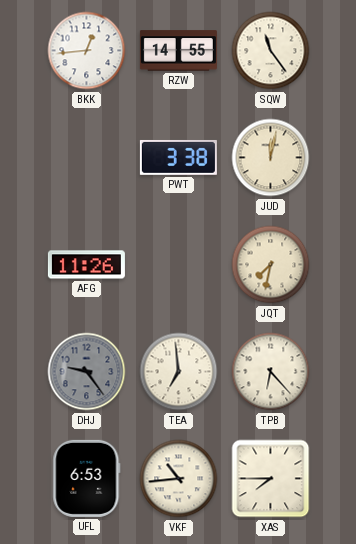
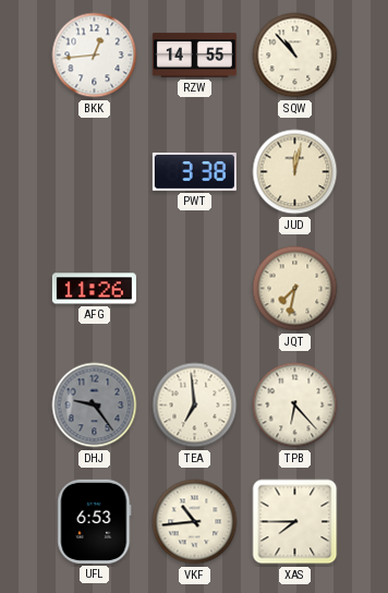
SQW: 11:24 -> 10:53
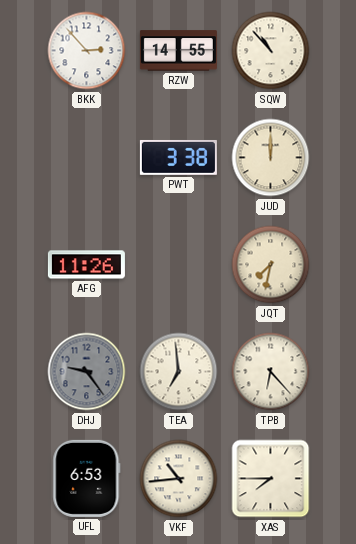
BKK: 12:44 -> 2:53
JUD: 12:02 -> 12:00
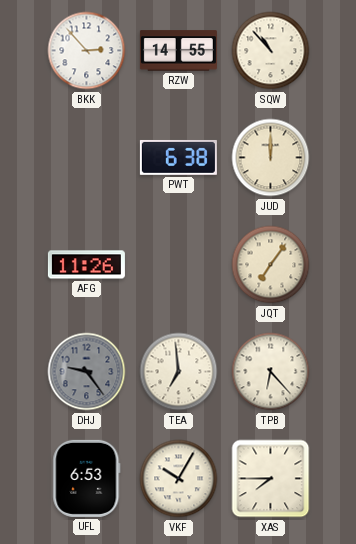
PWT: 3:38 -> 6:38
JQT: 7:32 -> 7:06
VKF: 10:44 -> 10:05
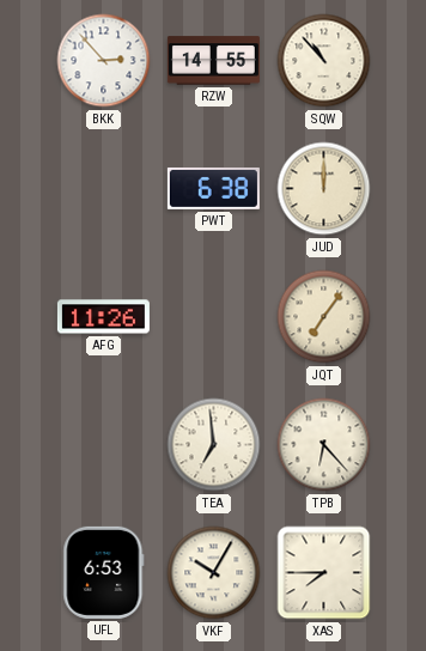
DHJ: 9:24 -> none
